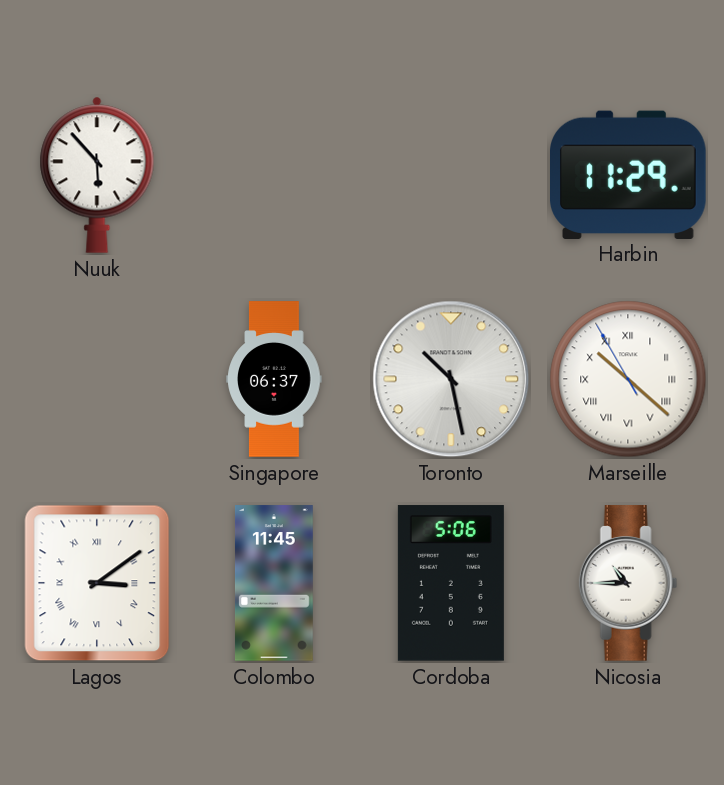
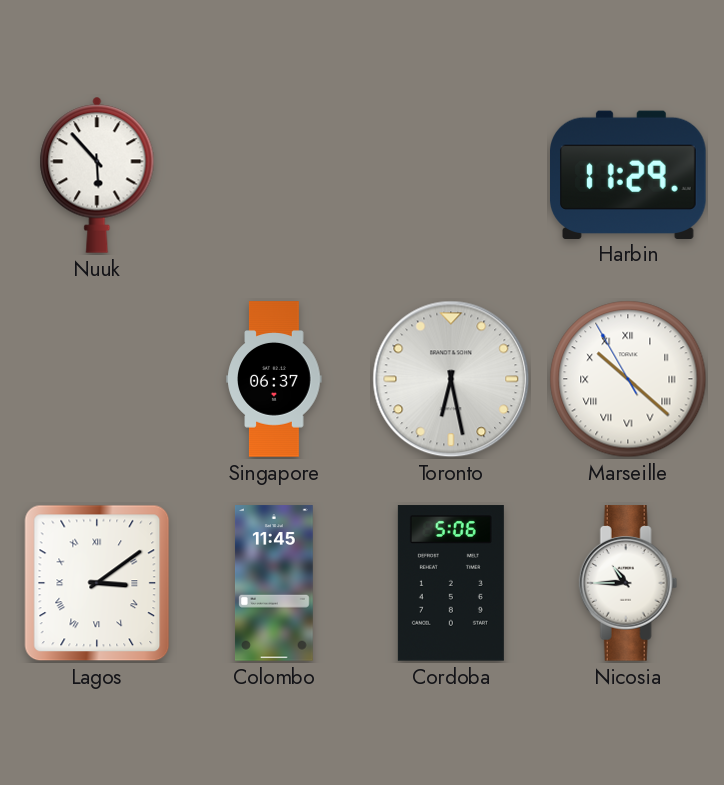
Toronto: 10:28 -> 6:28
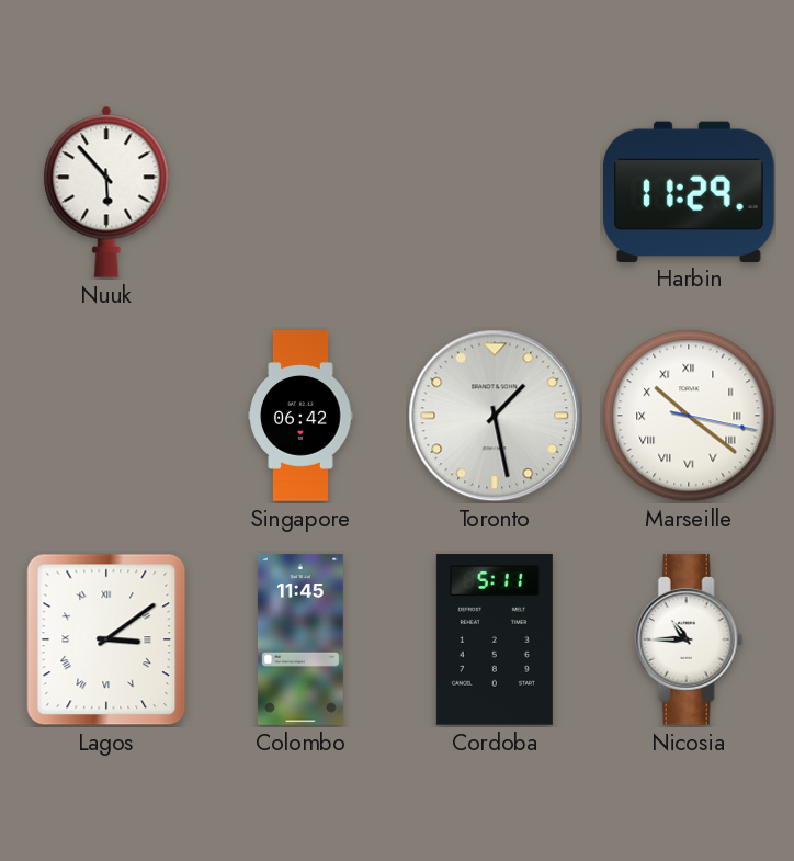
Singapore: 06:37 -> 06:42
Toronto: 6:28 -> 1:28
Marseille: 10:21:55 -> 10:21:17
Cordoba: 5:06 -> 5:11
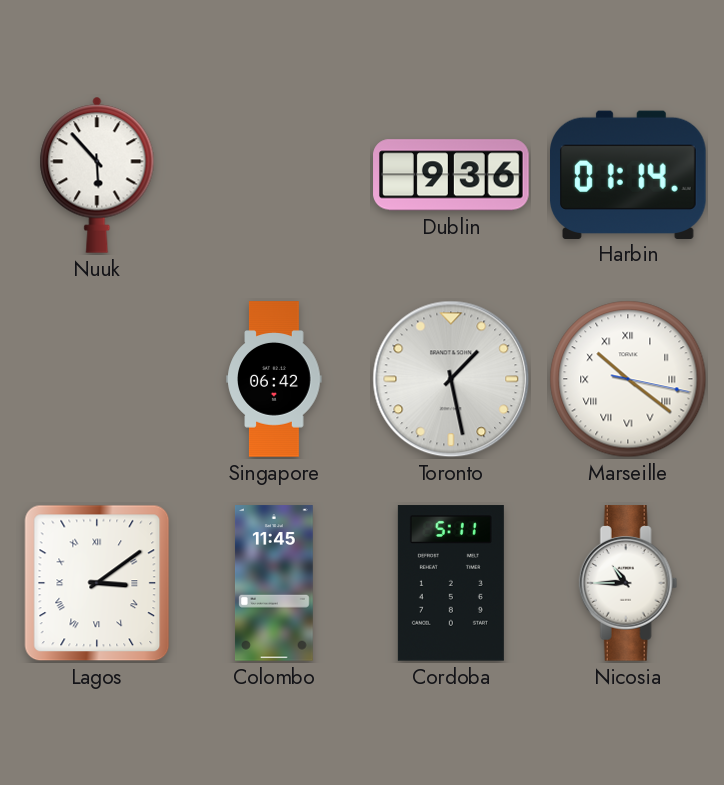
Dublin: none -> 9:36
Harbin: 11:29 -> 01:14
